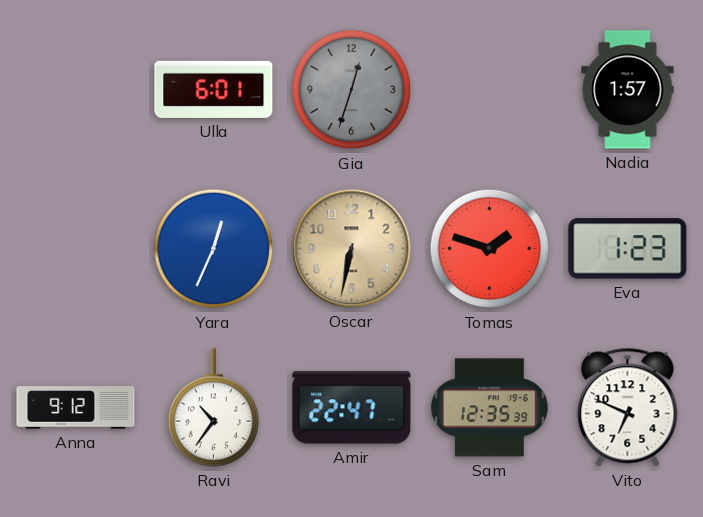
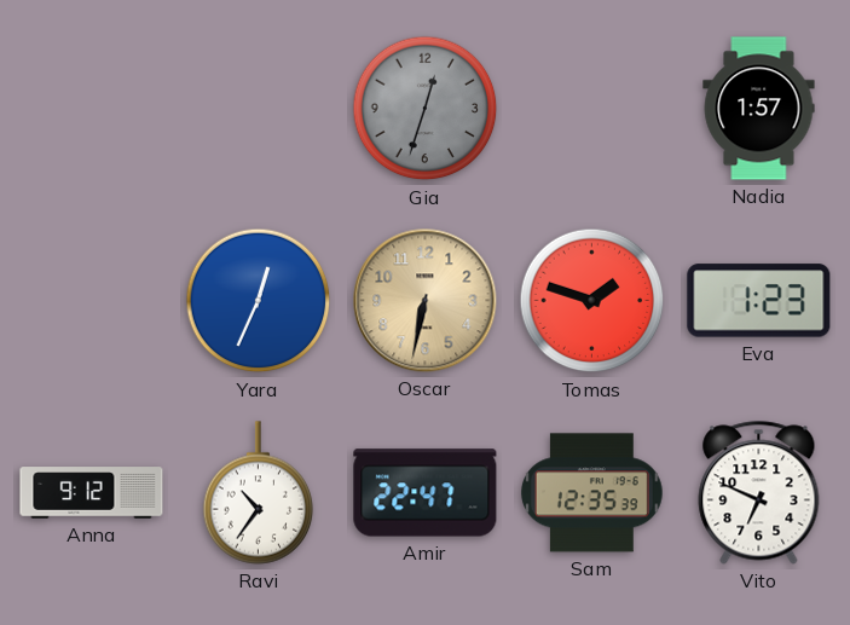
Ulla: 6:01 -> none
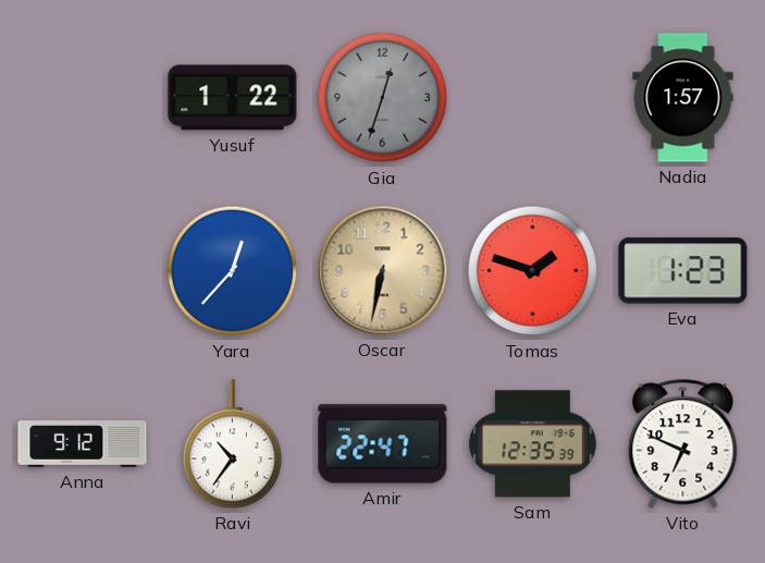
Yusuf: none -> 1:22
Yara: 12:34 -> 12:37
